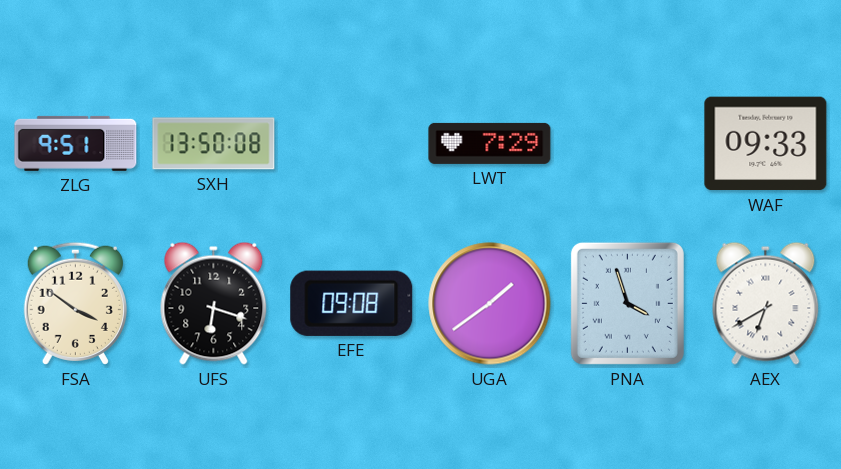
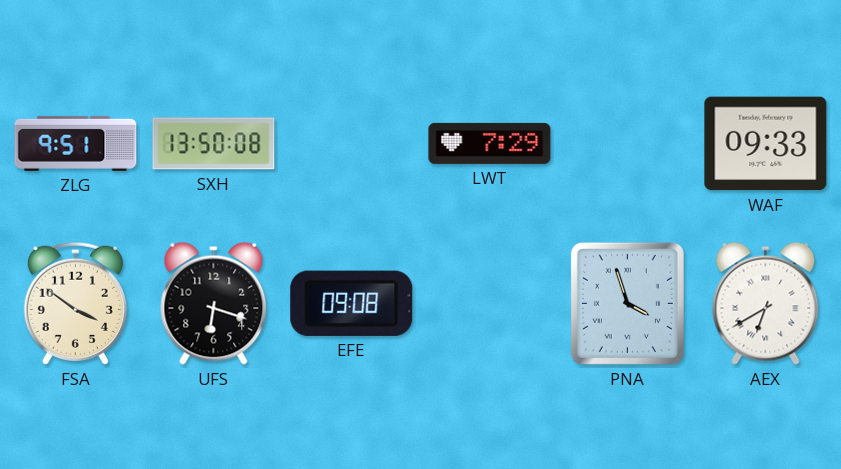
UGA: 1:39 -> none
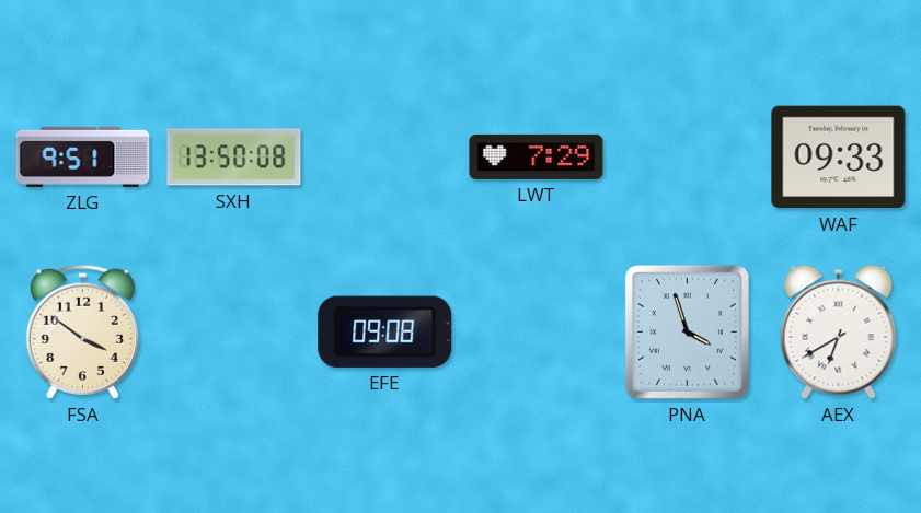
UFS: 6:18 -> none
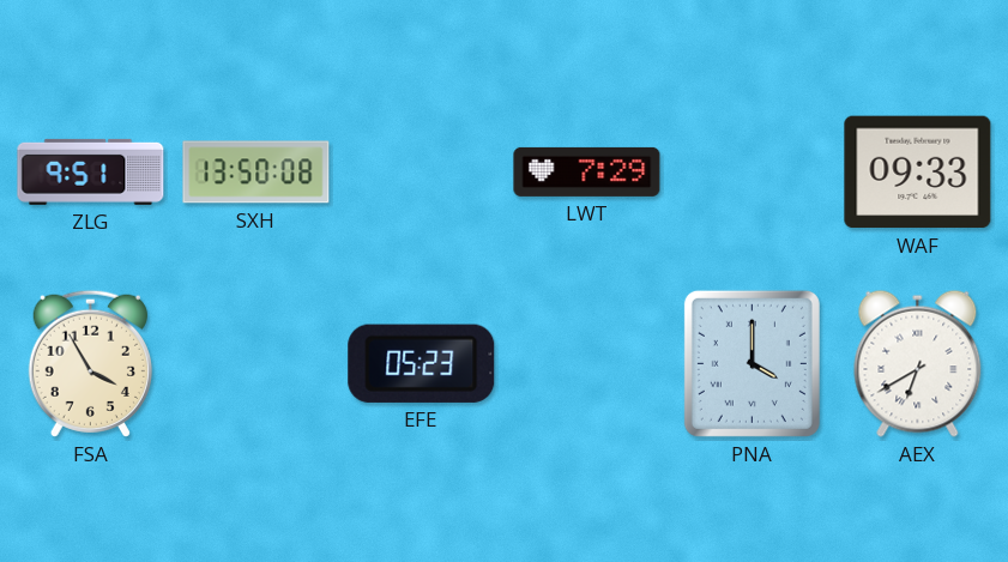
FSA: 3:51 -> 3:55
EFE: 09:08 -> 05:23
PNA: 3:57 -> 4:00
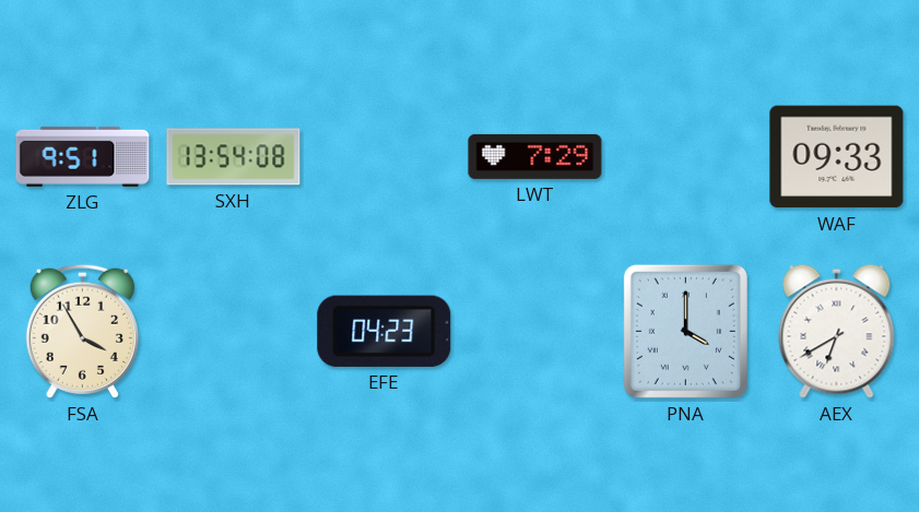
SXH: 13:50 -> 13:54
EFE: 05:23 -> 04:23
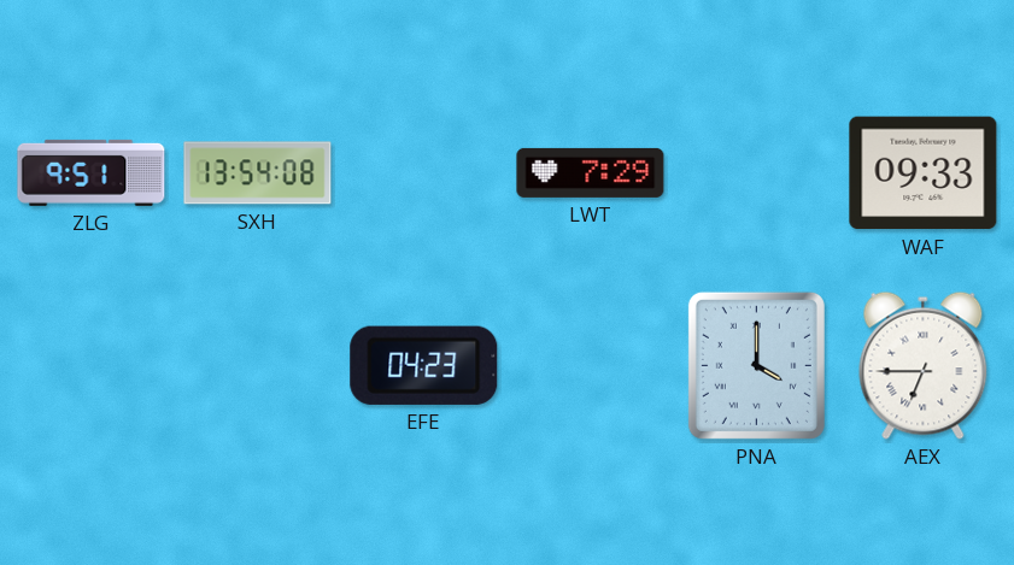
FSA: 3:55 -> none
AEX: 6:40 -> 6:45
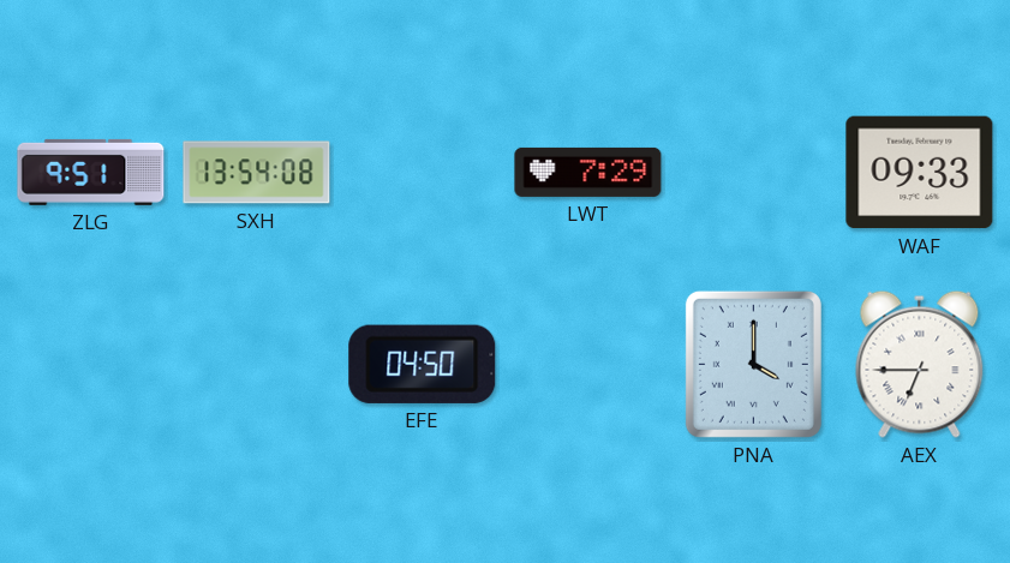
EFE: 04:23 -> 04:50
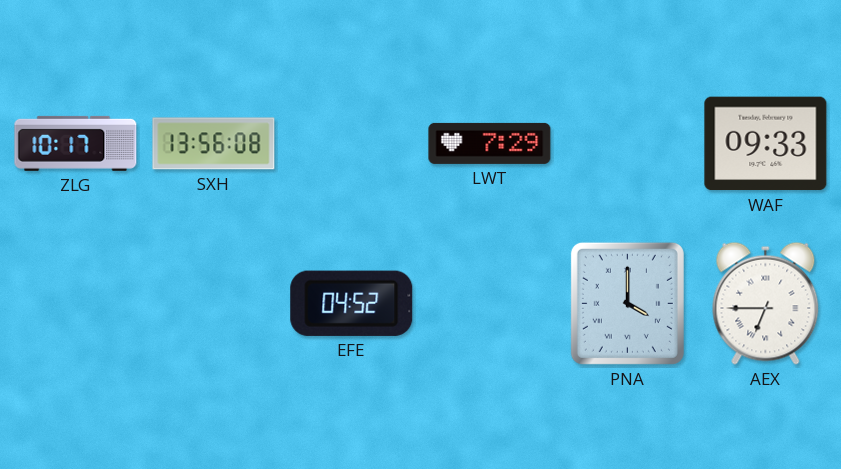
ZLG: 9:51 -> 10:17
SXH: 13:54 -> 13:56
EFE: 04:50 -> 04:52
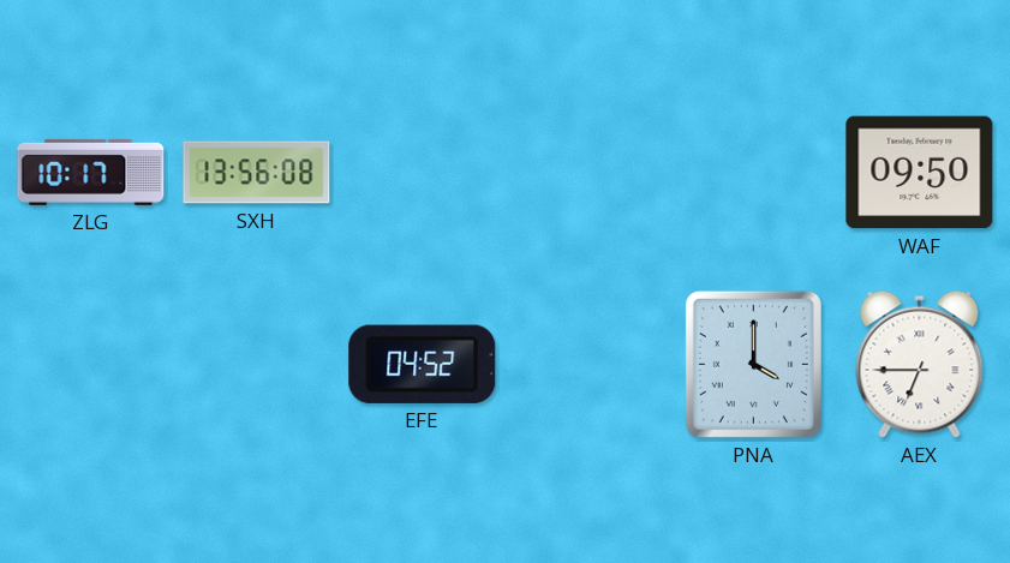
LWT: 7:29 -> none
WAF: 09:33 -> 09:50
